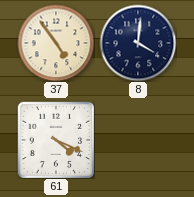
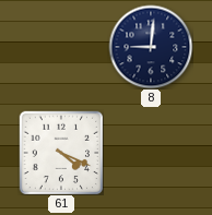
37: 4:54 -> none
8: 4:01 -> 9:01
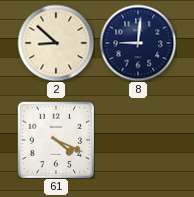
2: none -> 8:52
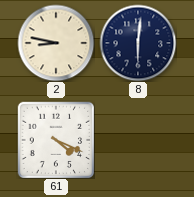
2: 8:52 -> 8:47
8: 9:01 -> 6:01
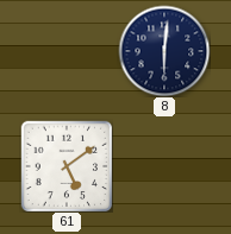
2: 8:47 -> none
61: 4:19 -> 5:09
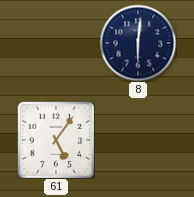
61: 5:09 -> 5:06
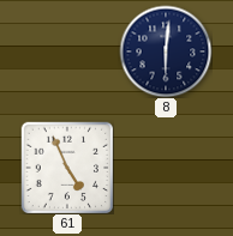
61: 5:06 -> 4:56
